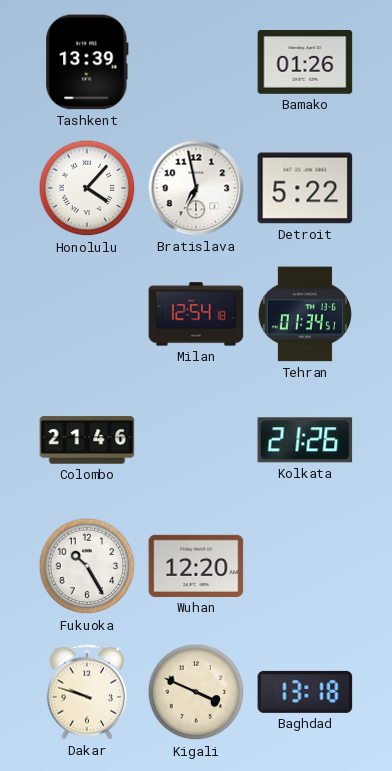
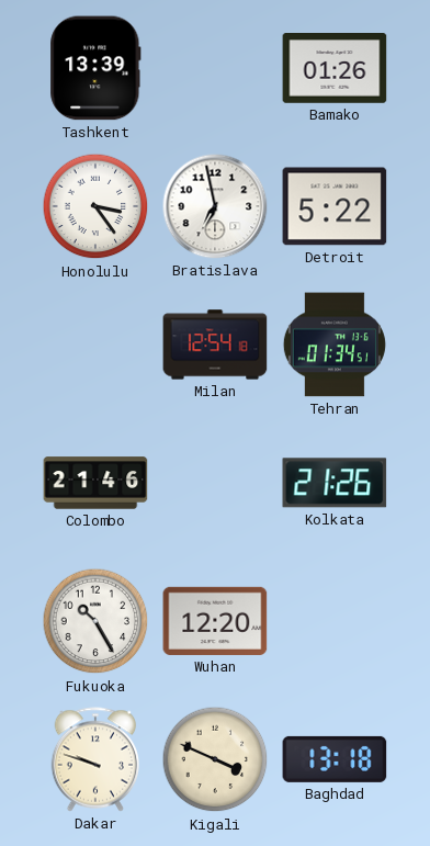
Honolulu: 4:07 -> 3:24
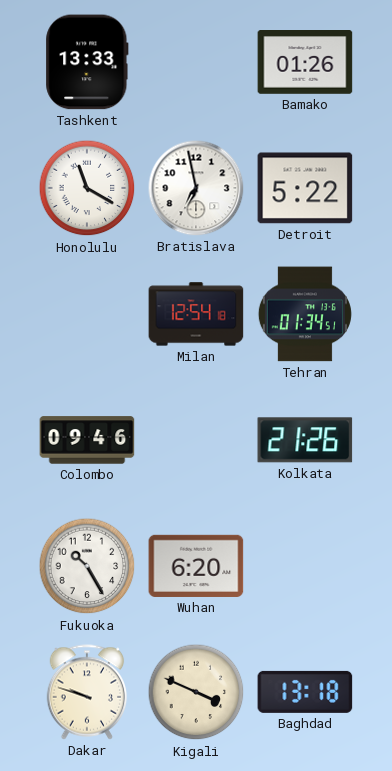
Tashkent: 13:39 -> 13:33
Honolulu: 3:24 -> 11:20
Colombo: 21:46 -> 09:46
Wuhan: 12:20 -> 6:20
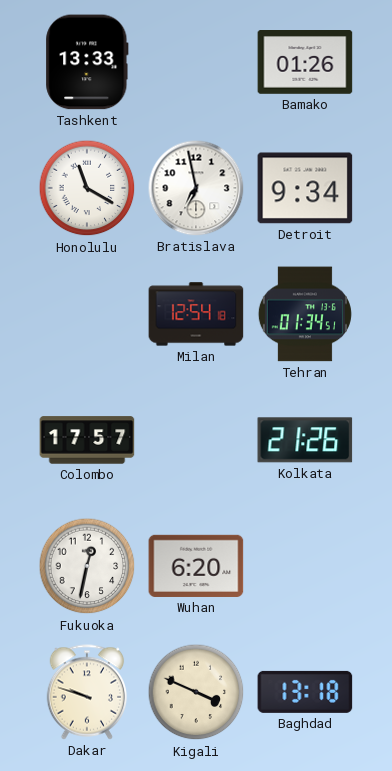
Detroit: 5:22 -> 9:34
Colombo: 09:46 -> 17:57
Fukuoka: 10:25 -> 12:32
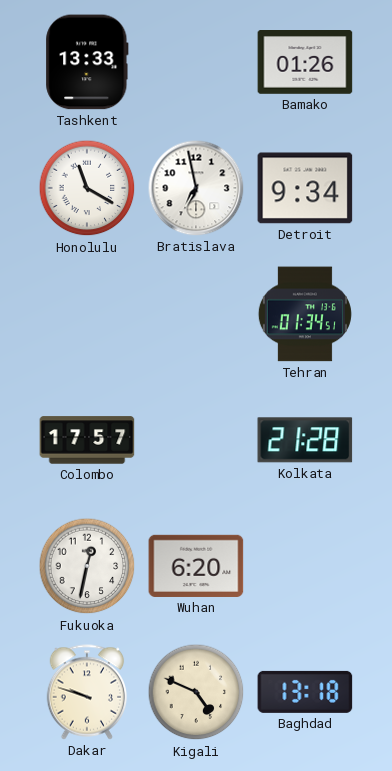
Milan: 12:54 -> none
Kolkata: 21:26 -> 21:28
Kigali: 3:49 -> 4:49
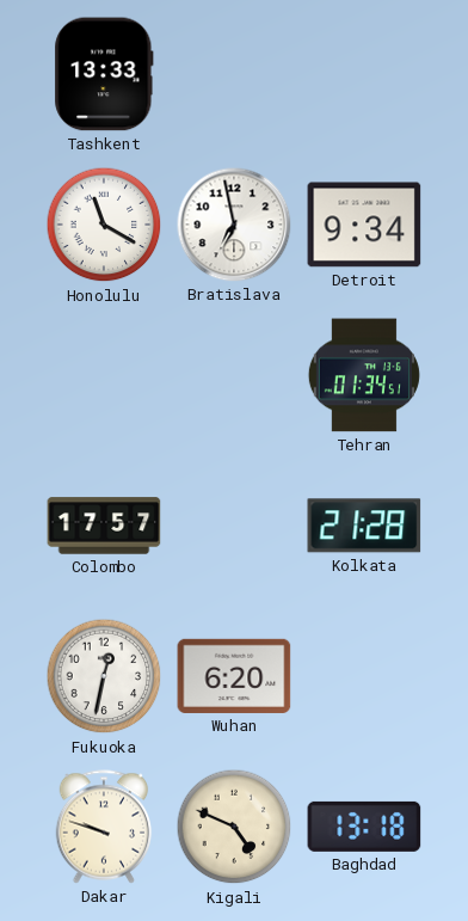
Bamako: 01:26 -> none
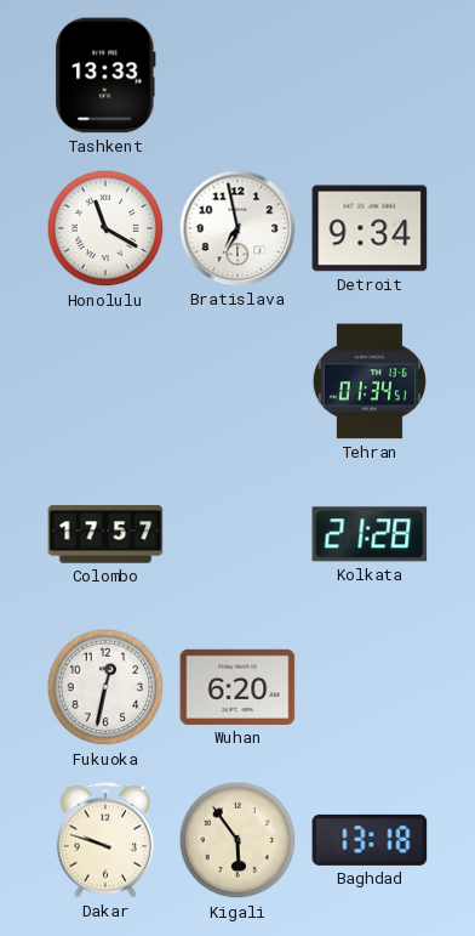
Kigali: 4:49 -> 5:54
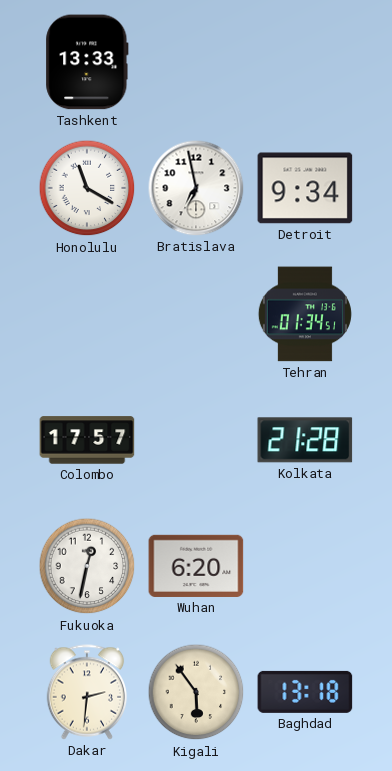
Dakar: 9:48 -> 2:31
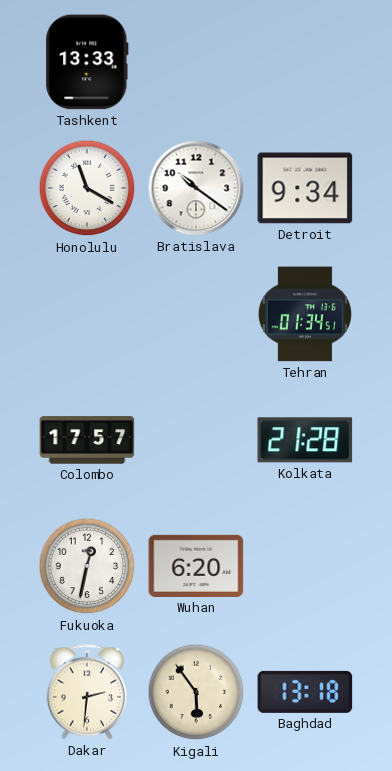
Bratislava: 6:58 -> 10:21
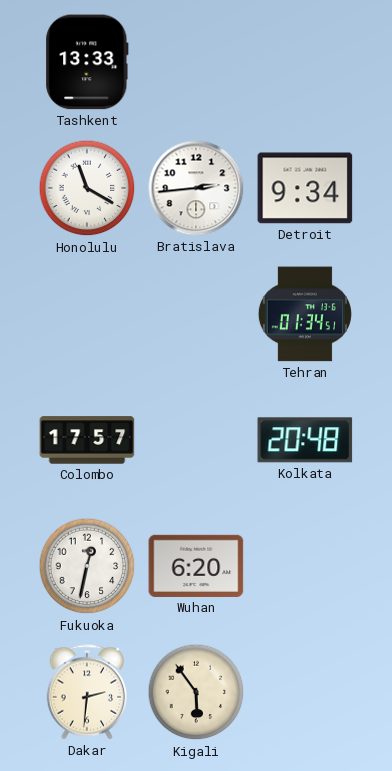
Bratislava: 10:21 -> 2:44
Kolkata: 21:28 -> 20:48
Baghdad: 13:18 -> none
